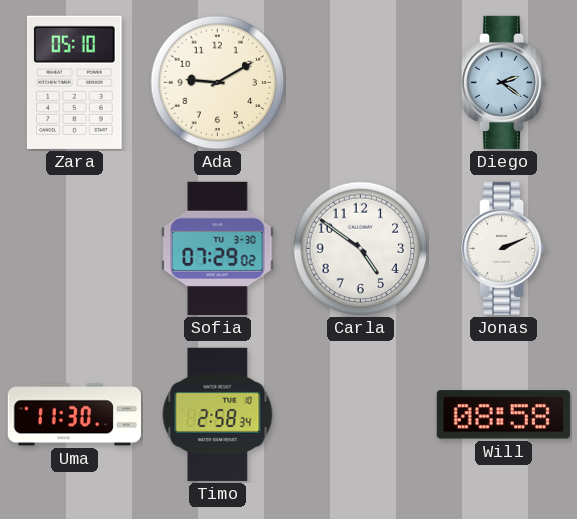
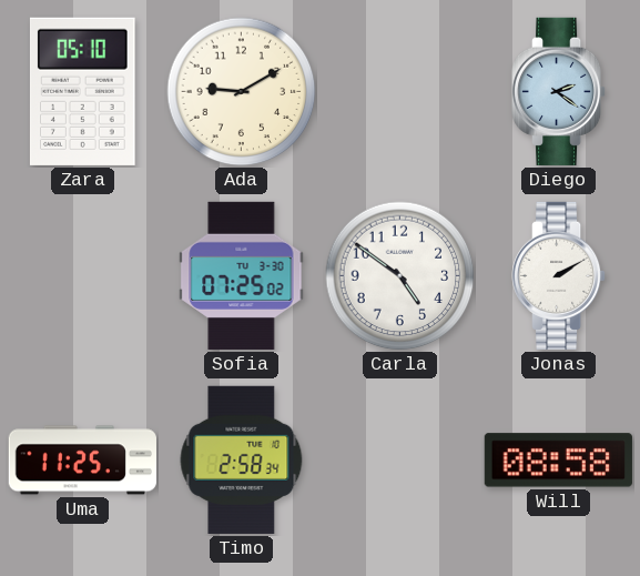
Sofia: 07:29 -> 07:25
Jonas: 2:11 -> 2:10
Uma: 11:30 -> 11:25
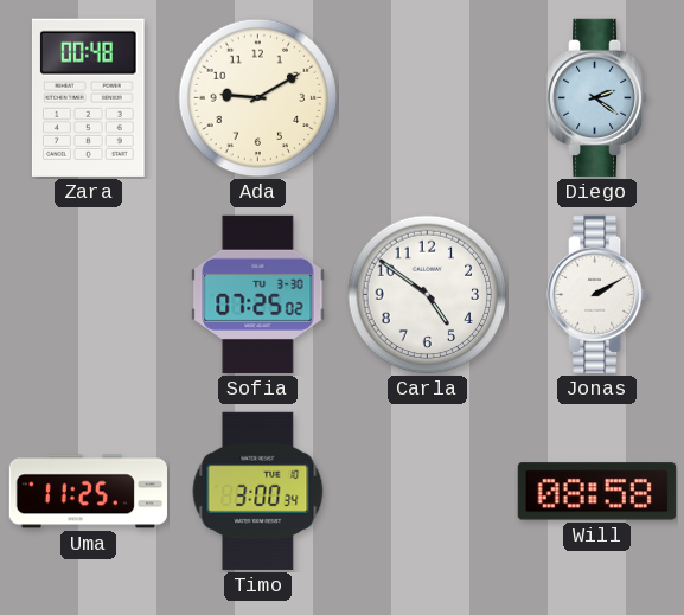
Zara: 05:10 -> 00:48
Timo: 2:58 -> 3:00
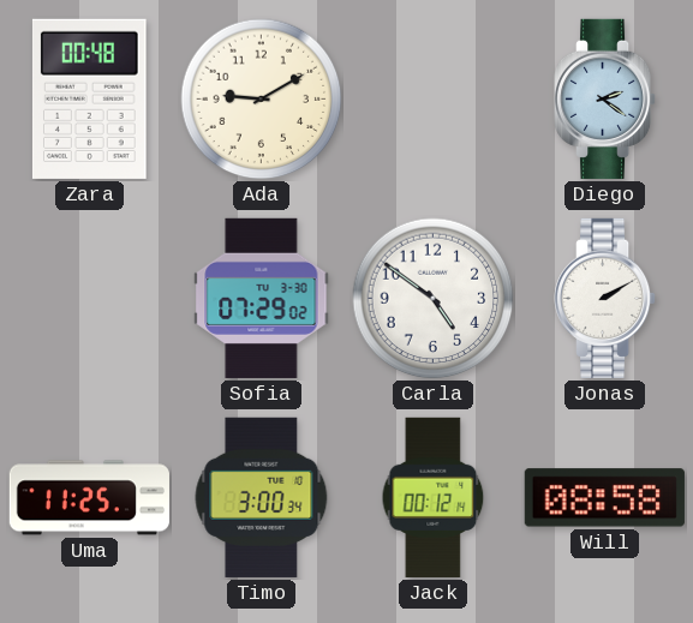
Sofia: 07:25 -> 07:29
Jack: none -> 00:12
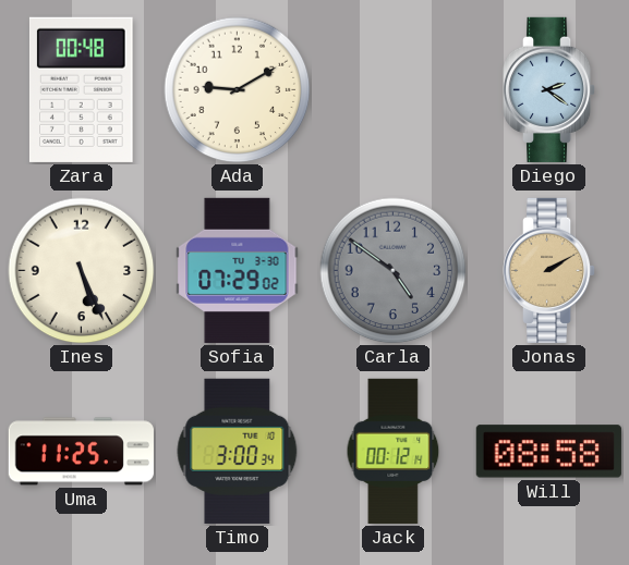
Ines: none -> 5:26
Carla dial: white -> grey
Jonas dial: white -> champagne
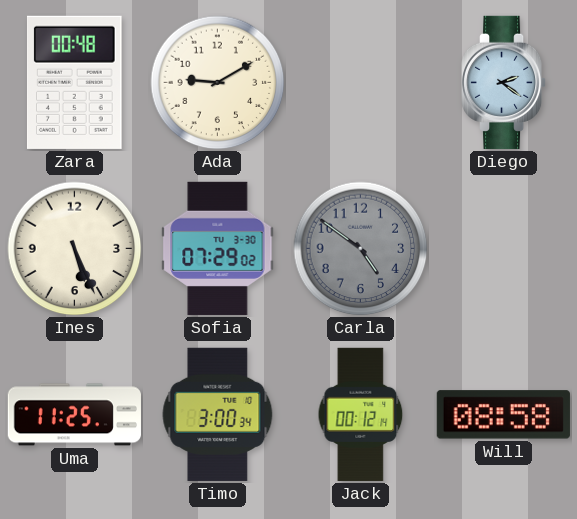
Jonas: 2:10 -> none
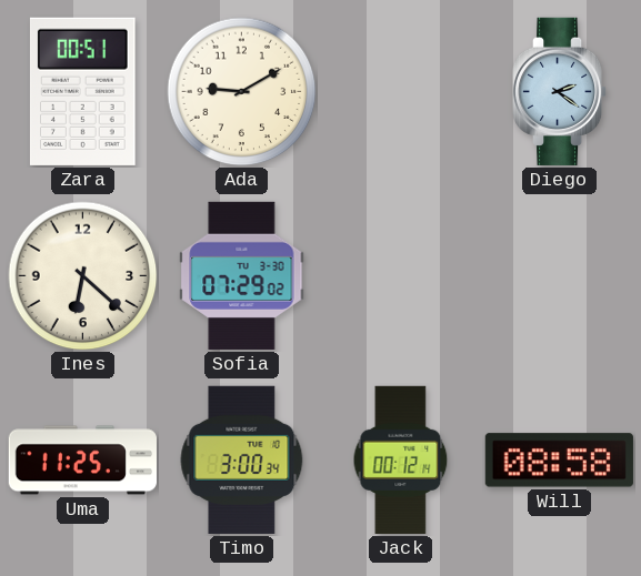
Zara: 00:48 -> 00:51
Ines: 5:26 -> 6:22
Carla: 4:51 -> none
